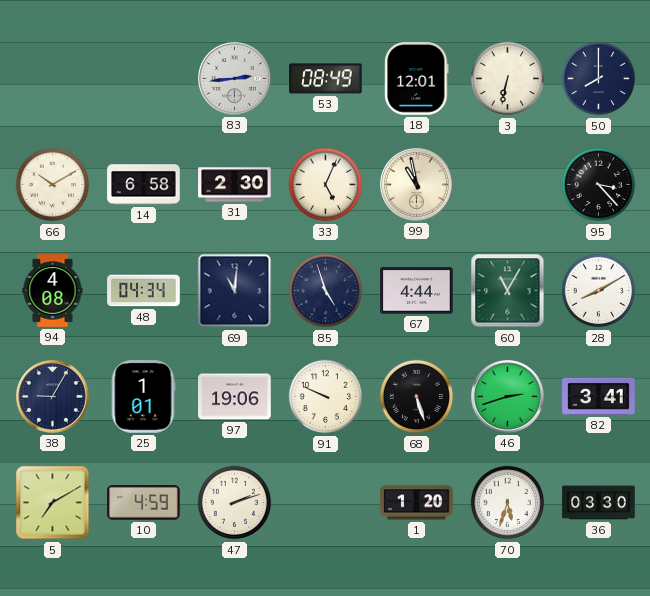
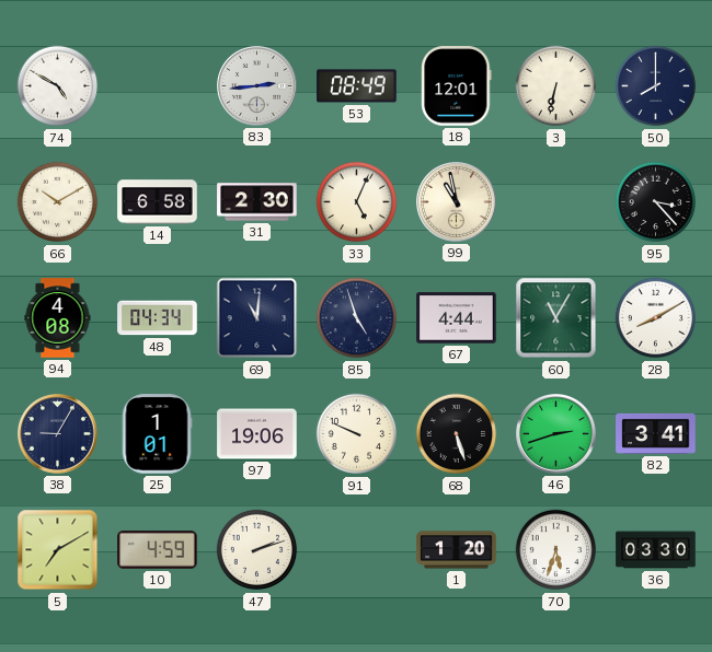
74: none -> 4:50
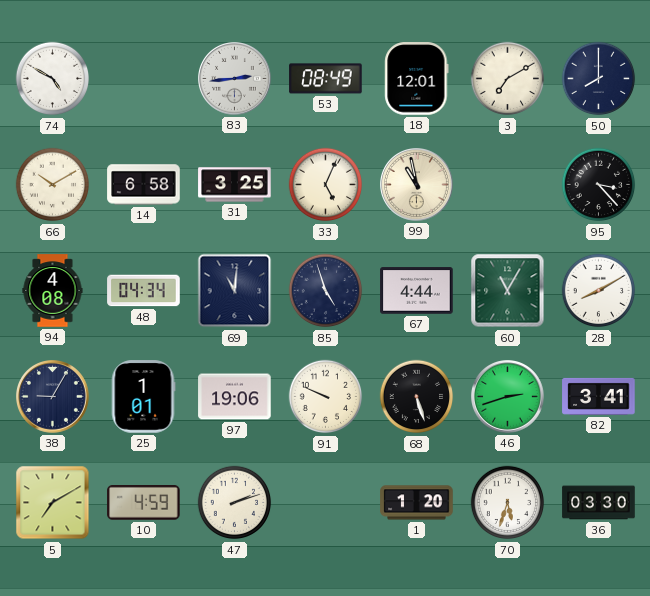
3: 6:32 -> 7:10
31: 2:30 -> 3:25
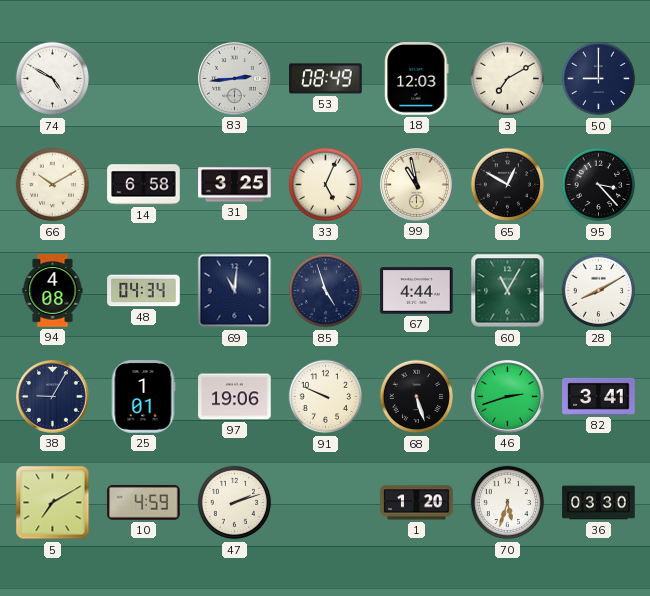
18: 12:01 -> 12:03
50: 8:00 -> 9:00
65: none -> 12:50
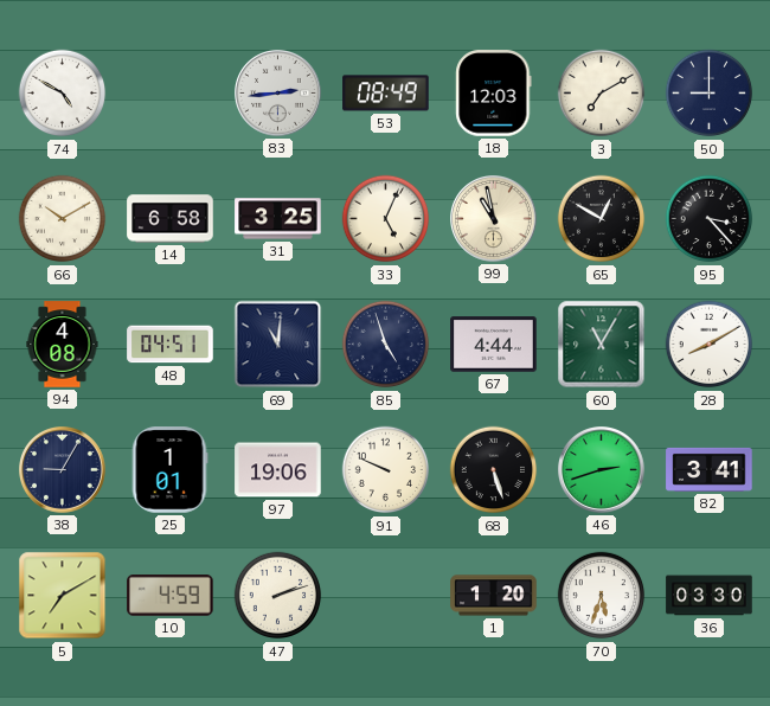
48: 04:34 -> 04:51
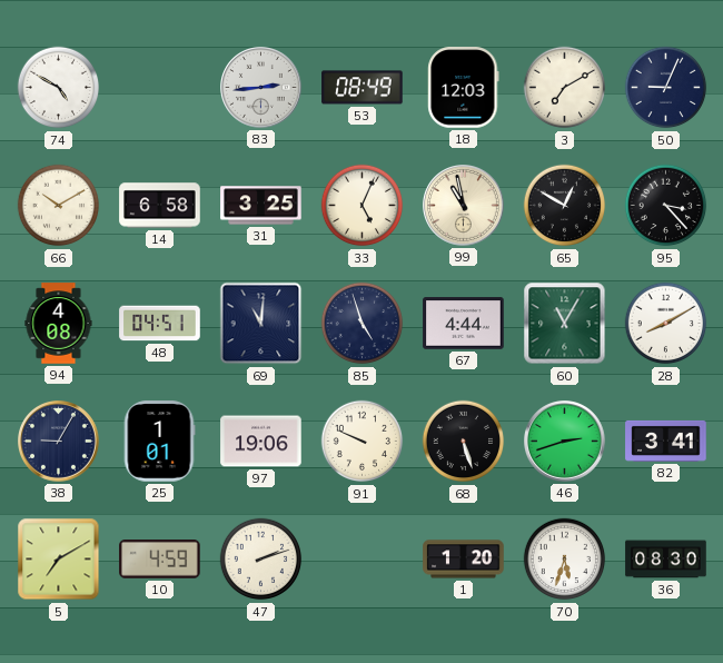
50: 9:00 -> 9:04
36: 03:30 -> 08:30
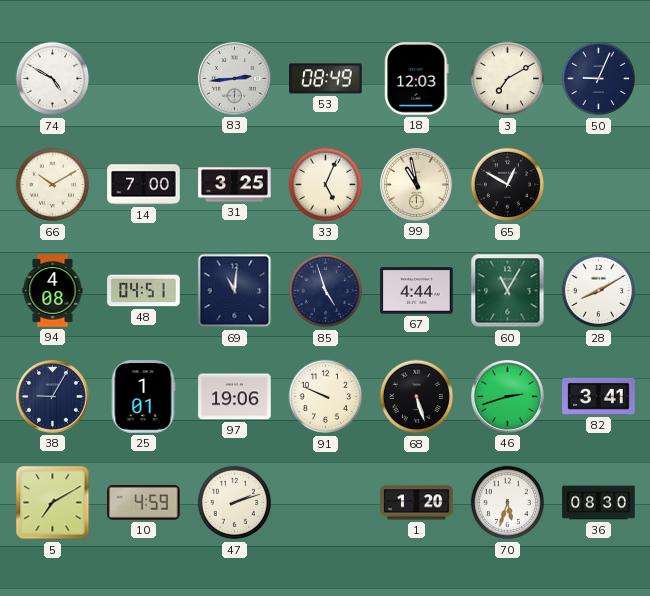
14: 6:58 -> 7:00
95: 3:23 -> none
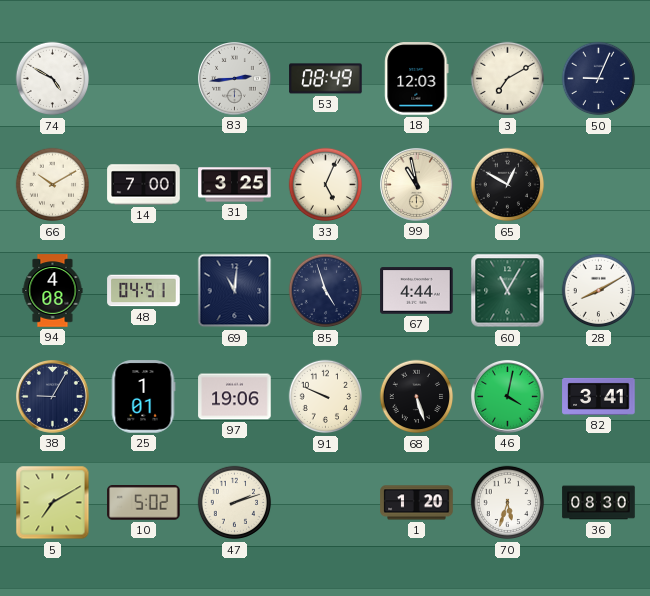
46: 2:42 -> 4:02
10: 4:59 -> 5:02
